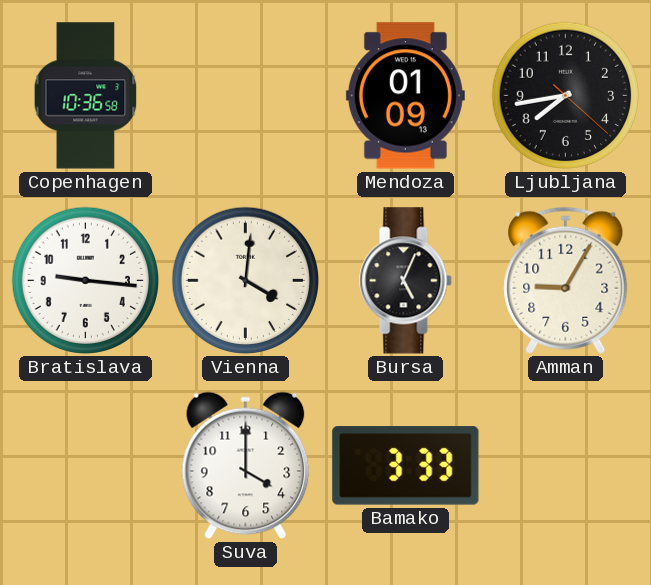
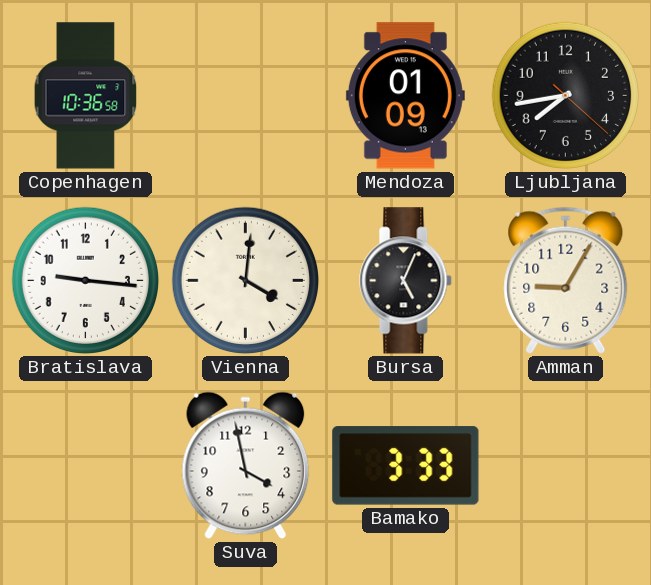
Suva: 4:00 -> 3:58
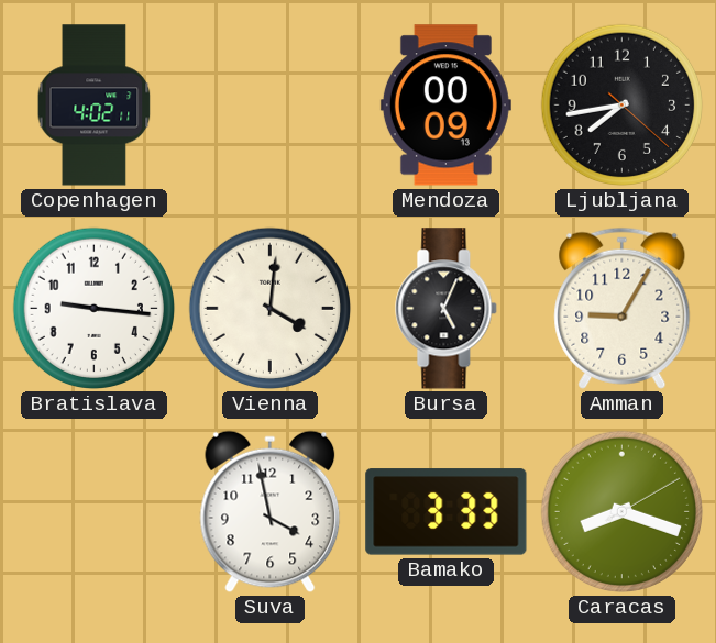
Copenhagen: 10:36 -> 4:02
Mendoza: 01:09 -> 00:09
Caracas: none -> 8:18
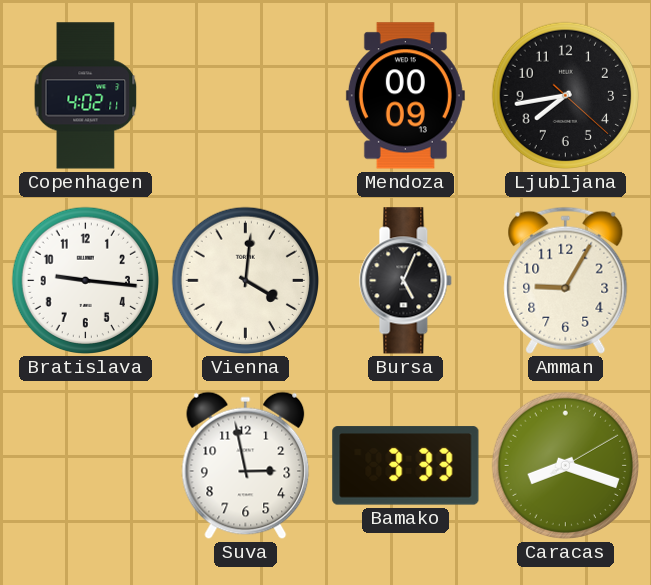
Suva: 3:58 -> 2:58
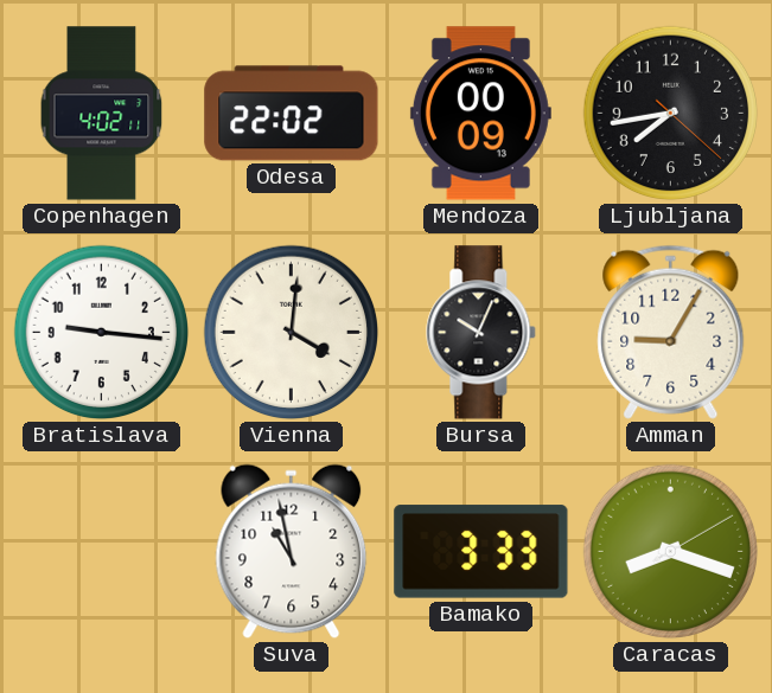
Odesa: none -> 22:02
Bursa: 5:04 -> 10:04
Suva: 2:58 -> 10:58
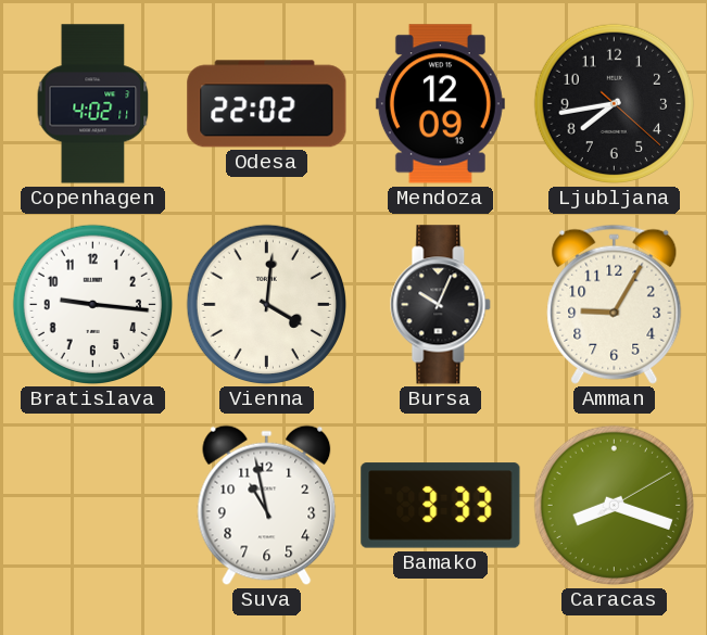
Mendoza: 00:09 -> 12:09
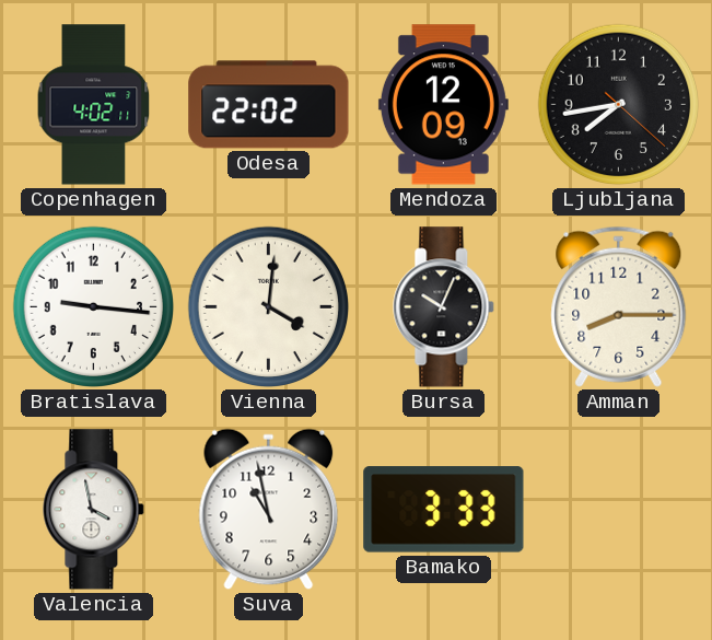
Amman: 9:05 -> 8:15
Valencia: none -> 3:58
Caracas: 8:18 -> none
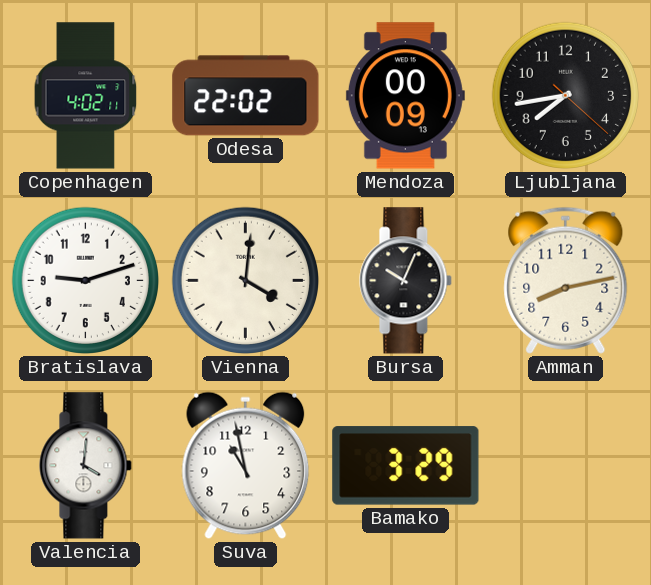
Mendoza: 12:09 -> 00:09
Bratislava: 9:16 -> 9:12
Amman: 8:15 -> 8:13
Valencia: 3:58 -> 4:01
Bamako: 3:33 -> 3:29
